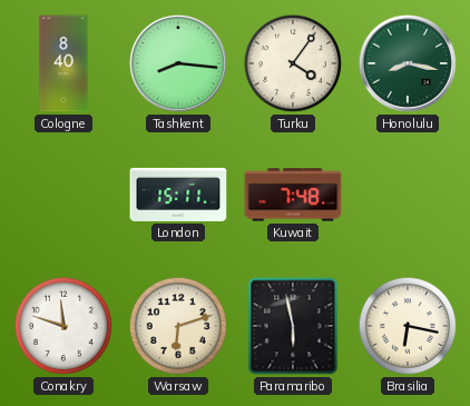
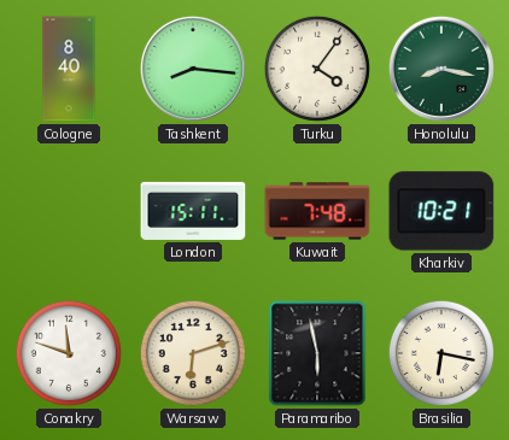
Kharkiv: none -> 10:21
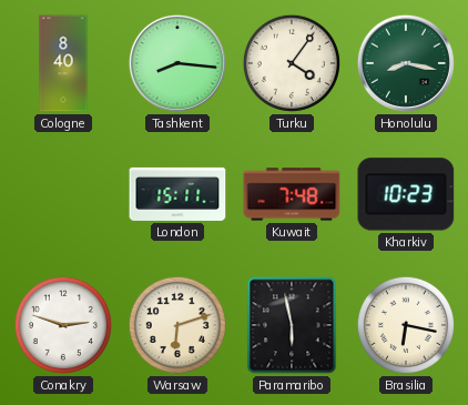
Kharkiv: 10:21 -> 10:23
Conakry: 11:48 -> 2:48
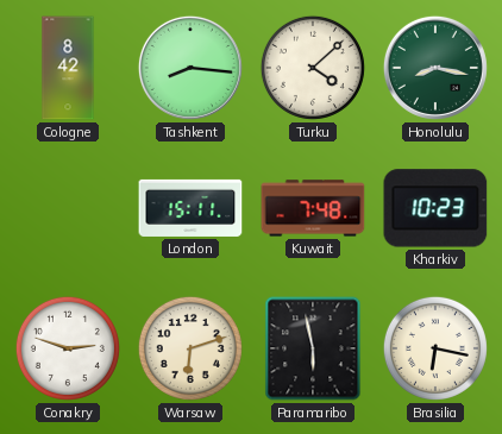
Cologne: 8:40 -> 8:42
Turku: 4:06 -> 4:08
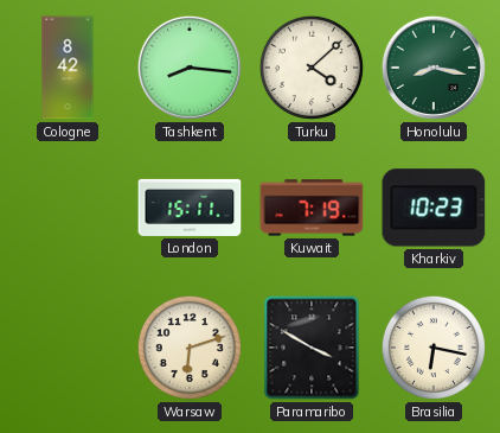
Kuwait: 7:48 -> 7:19
Conakry: 2:48 -> none
Paramaribo: 5:58 -> 3:50
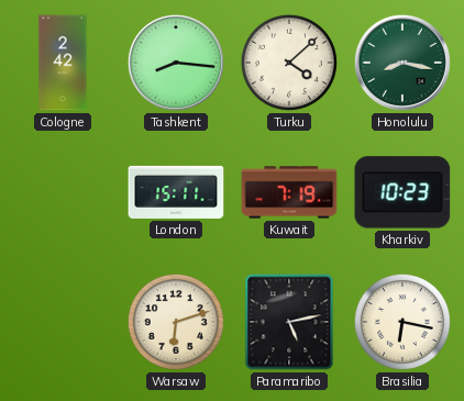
Cologne: 8:42 -> 2:42
Paramaribo: 3:50 -> 5:13
